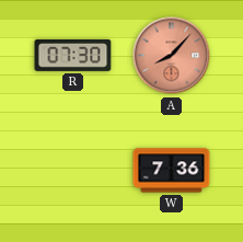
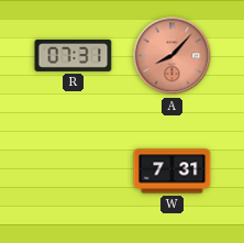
R: 07:30 -> 07:31
W: 7:36 -> 7:31
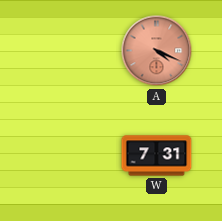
R: 07:31 -> none
A: 8:07 -> 4:19
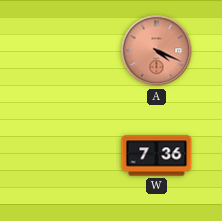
W: 7:31 -> 7:36
